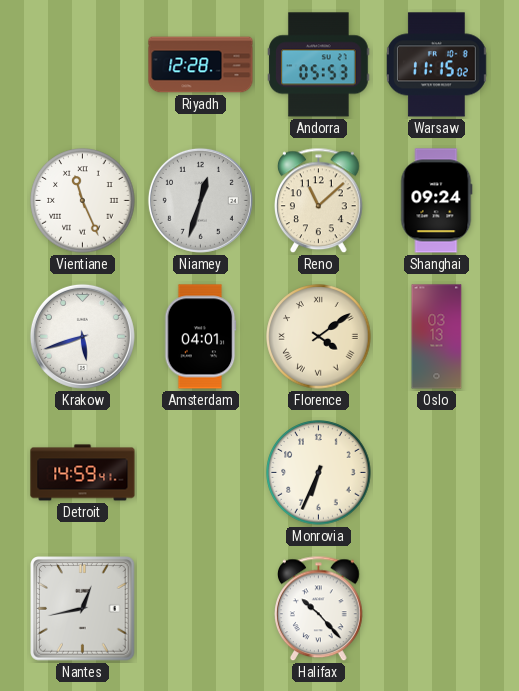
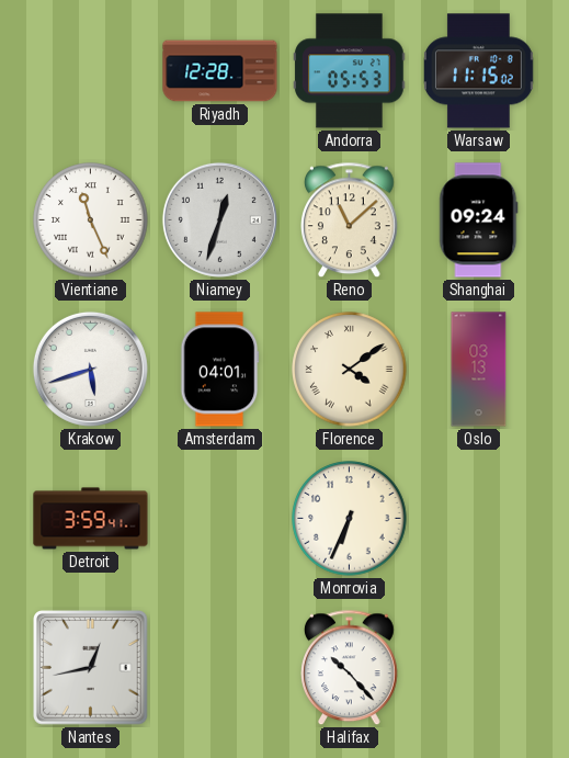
Detroit: 14:59 -> 3:59
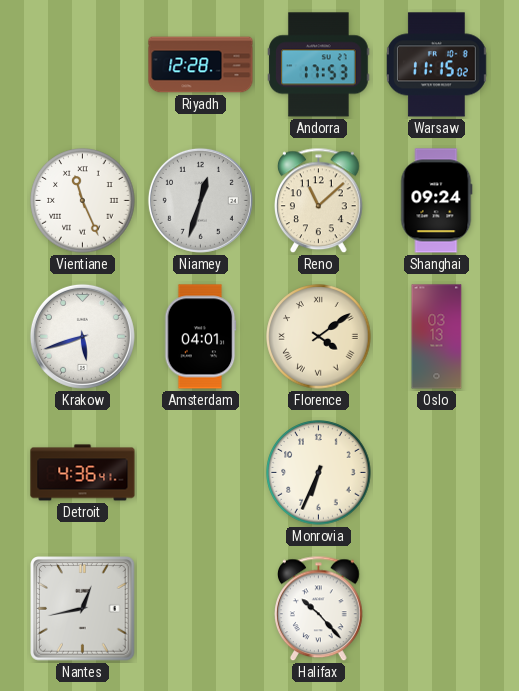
Andorra: 05:53 -> 17:53
Detroit: 3:59 -> 4:36
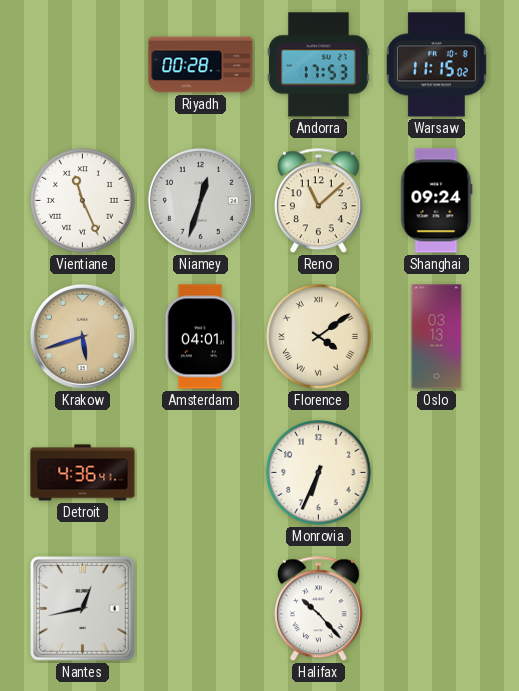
Riyadh: 12:28 -> 00:28
Krakow dial: white -> champagne
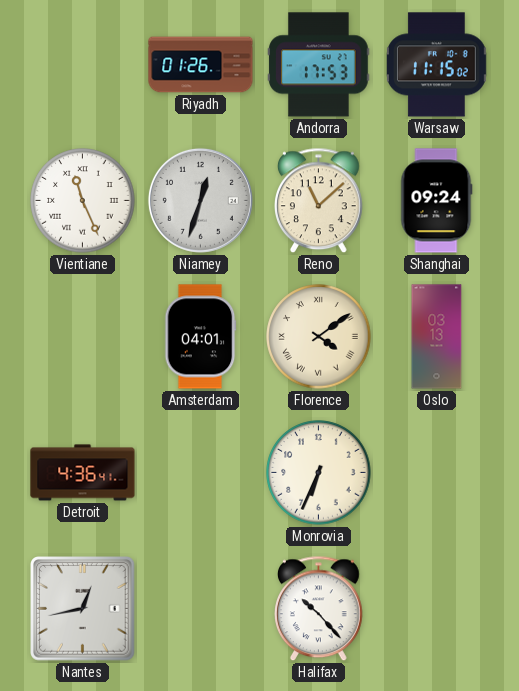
Riyadh: 00:28 -> 01:26
Krakow: 5:42 -> none
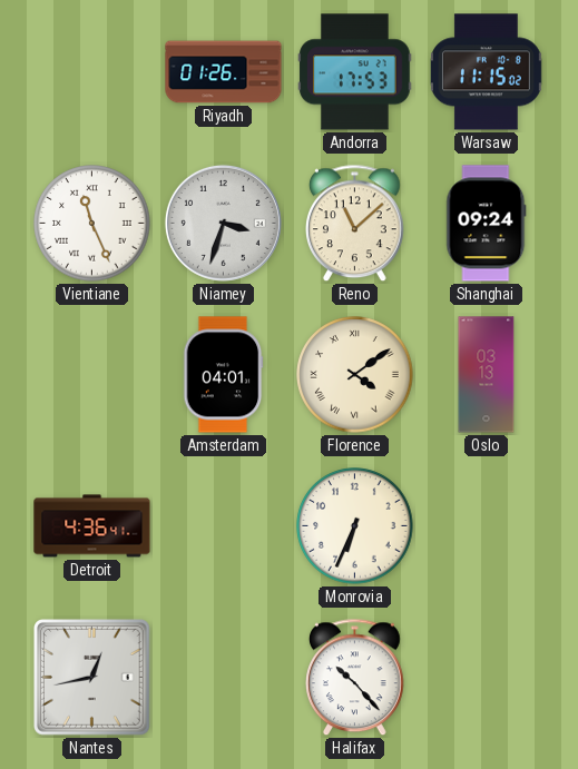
Niamey: 12:33 -> 3:33
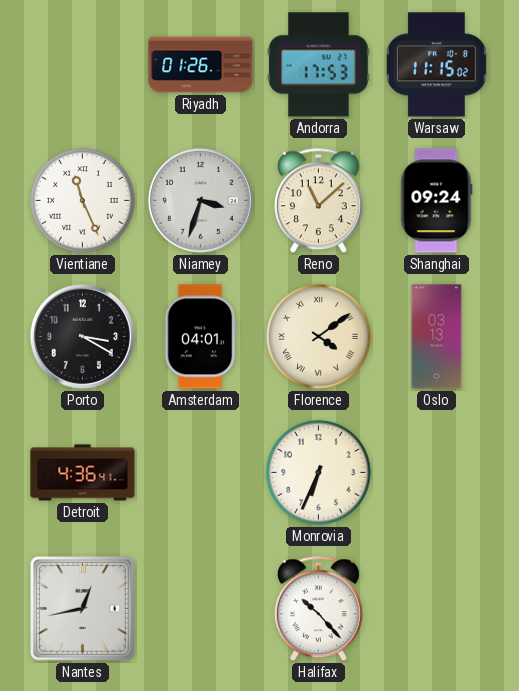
Porto: none -> 3:20
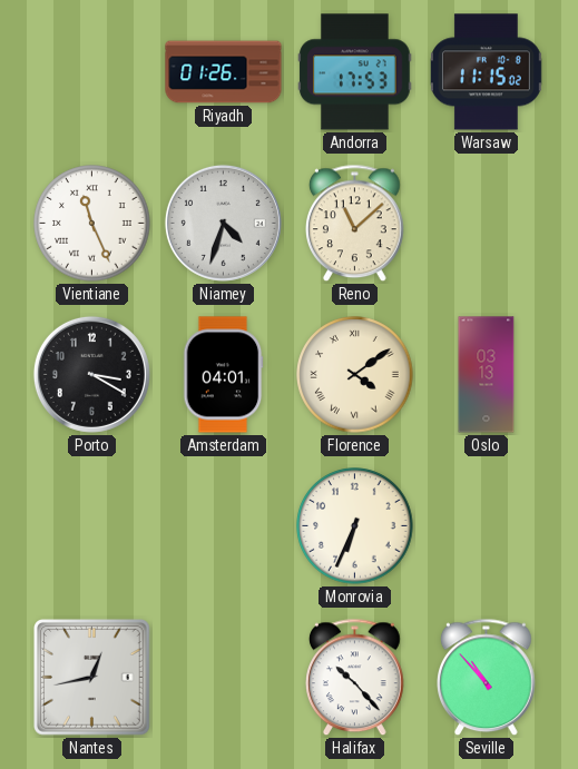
Niamey: 3:33 -> 4:33
Shanghai: 09:24 -> none
Detroit: 4:36 -> none
Seville: none -> 10:53
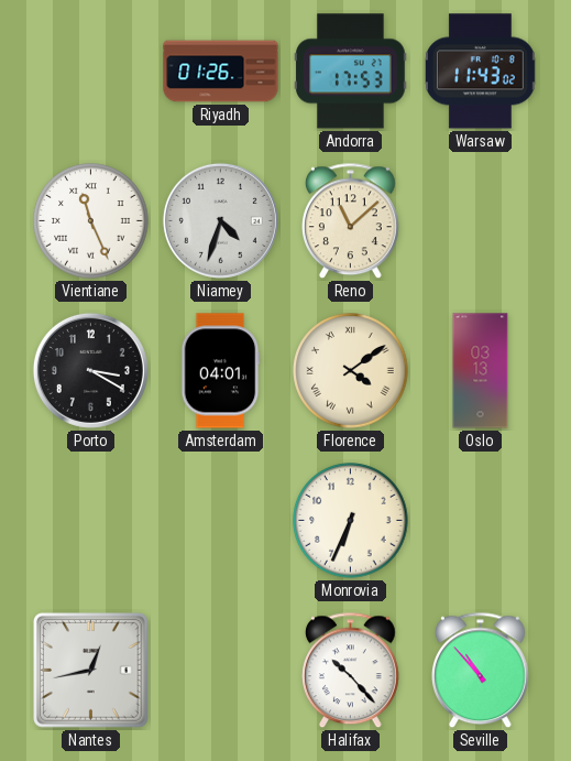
Warsaw: 11:15 -> 11:43
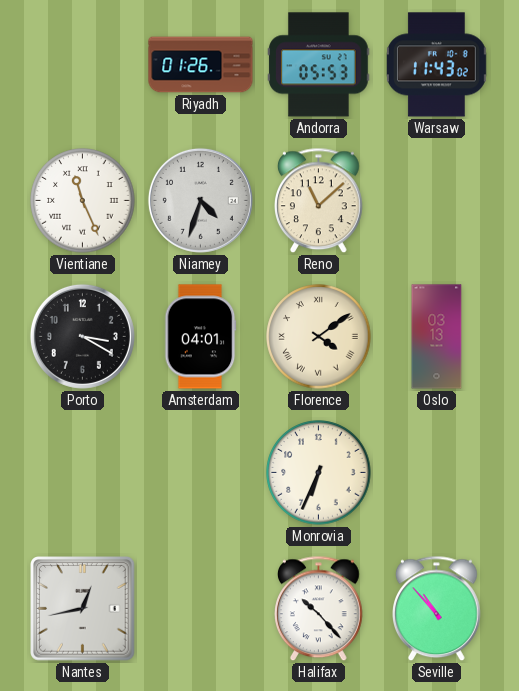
Andorra: 17:53 -> 05:53
